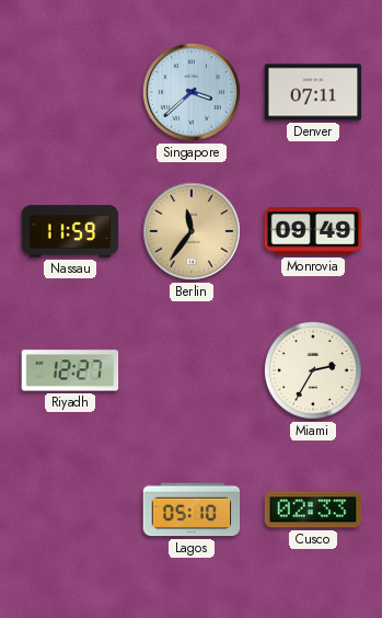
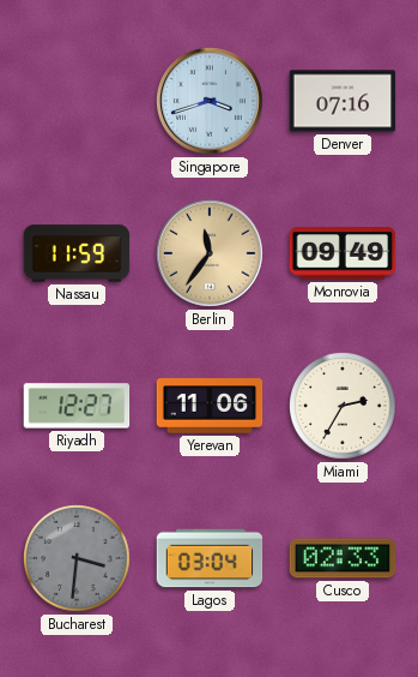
Singapore: 3:38 -> 3:42
Denver: 07:11 -> 07:16
Yerevan: none -> 11:06
Bucharest: none -> 3:31
Lagos: 05:10 -> 03:04
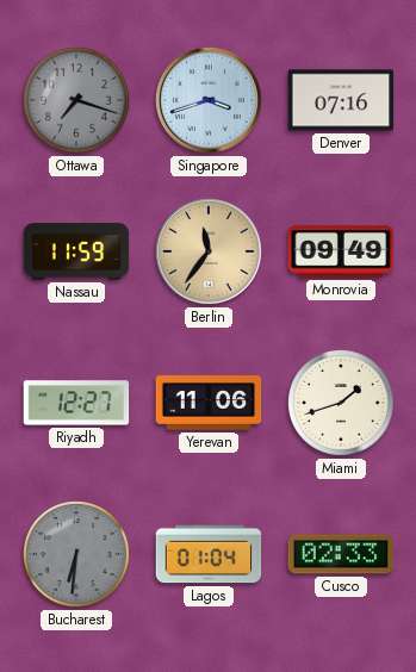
Ottawa: none -> 7:18
Miami: 2:35 -> 1:42
Bucharest: 3:31 -> 6:31
Lagos: 03:04 -> 01:04
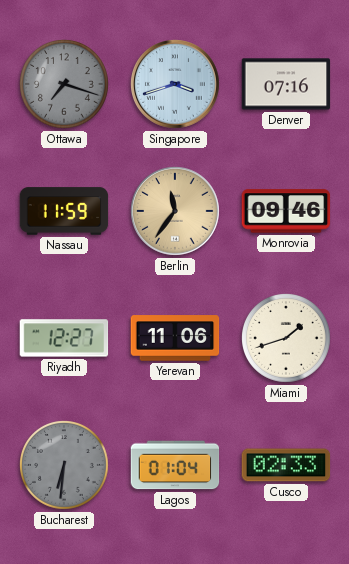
Monrovia: 09:49 -> 09:46
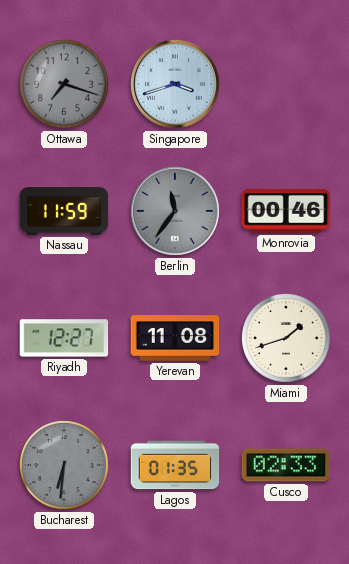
Denver: 07:16 -> none
Berlin dial: champagne -> grey
Monrovia: 09:46 -> 00:46
Yerevan: 11:06 -> 11:08
Lagos: 01:04 -> 01:35
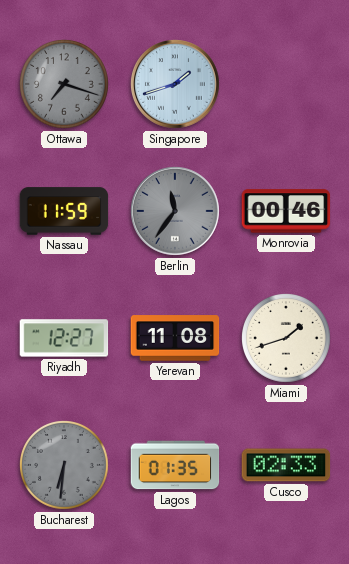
Singapore: 3:42 -> 1:42
